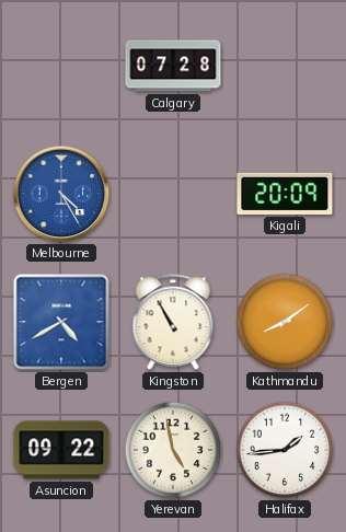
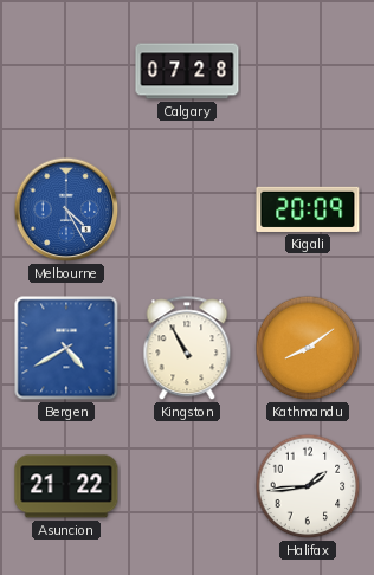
Asuncion: 09:22 -> 21:22
Yerevan: 4:58 -> none
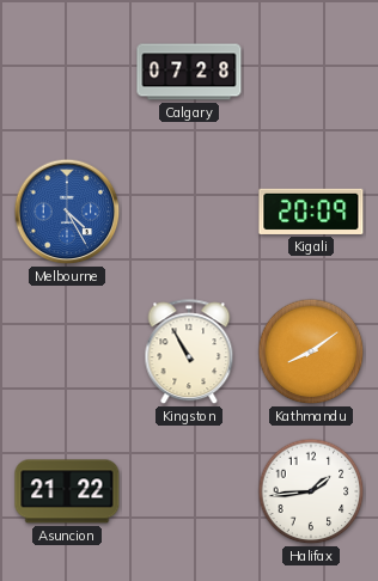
Bergen: 4:40 -> none
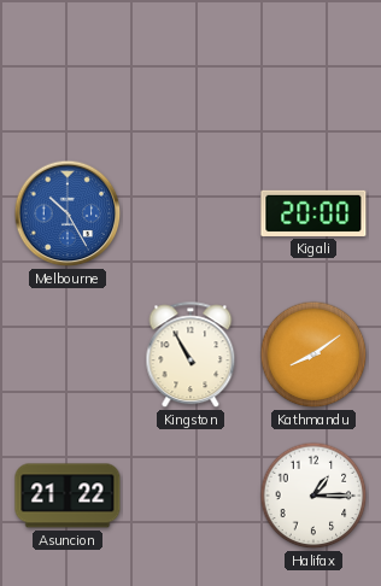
Calgary: 07:28 -> none
Melbourne: 4:25 -> 10:25
Kigali: 20:09 -> 20:00
Halifax: 1:44 -> 1:15
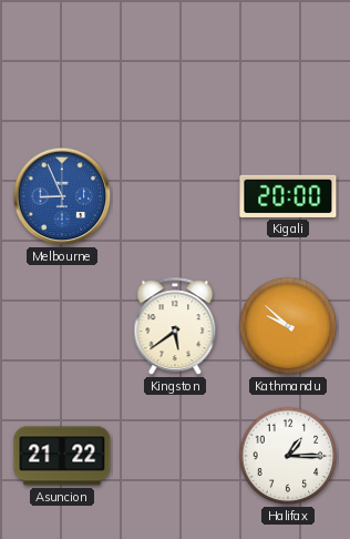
Melbourne: 10:25 -> 8:56
Kingston: 10:55 -> 5:39
Kathmandu: 8:09 -> 9:52
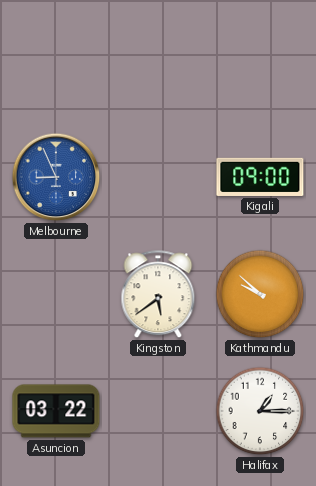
Kigali: 20:00 -> 09:00
Asuncion: 21:22 -> 03:22
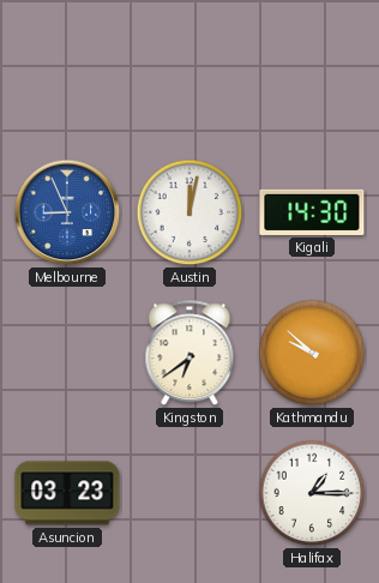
Austin: none -> 12:02
Kigali: 09:00 -> 14:30
Kingston: 5:39 -> 6:39
Asuncion: 03:22 -> 03:23
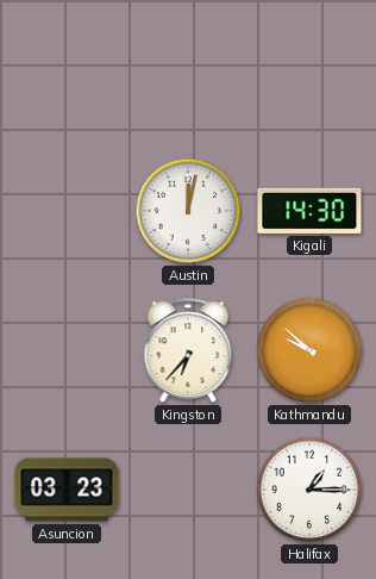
Melbourne: 8:56 -> none
Kingston: 6:39 -> 6:37
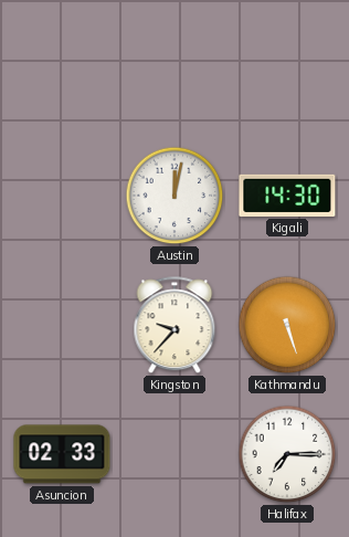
Kingston: 6:37 -> 9:37
Kathmandu: 9:52 -> 5:27
Asuncion: 03:23 -> 02:33
Halifax: 1:15 -> 7:15
